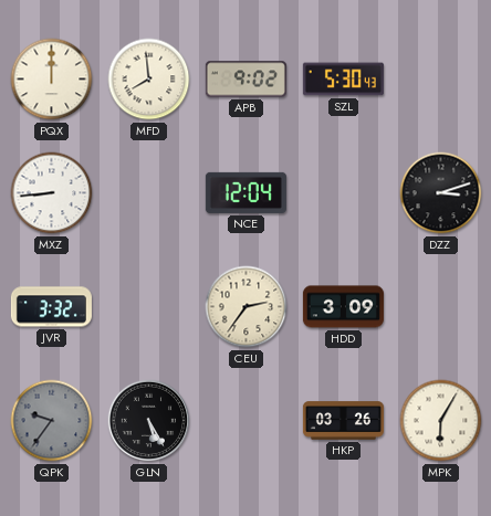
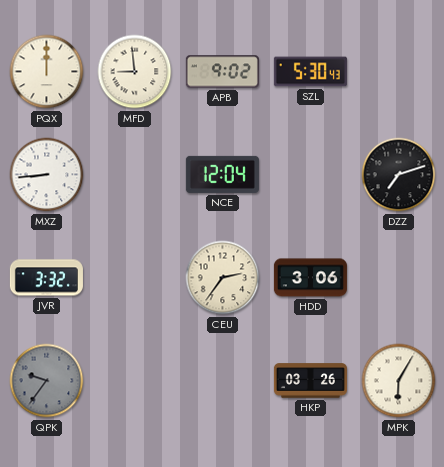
MFD: 7:59 -> 8:59
DZZ: 3:12 -> 7:12
HDD: 3:09 -> 3:06
GLN: 5:25 -> none
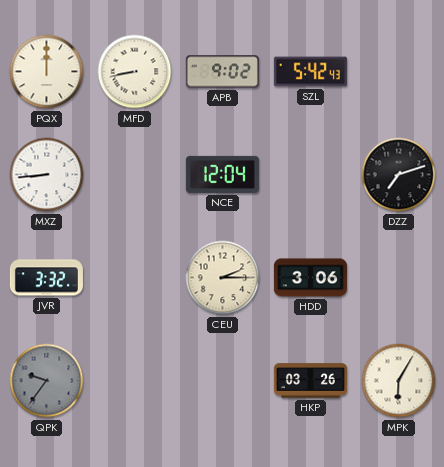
MFD: 8:59 -> 8:43
SZL: 5:30 -> 5:42
CEU: 2:36 -> 2:15
